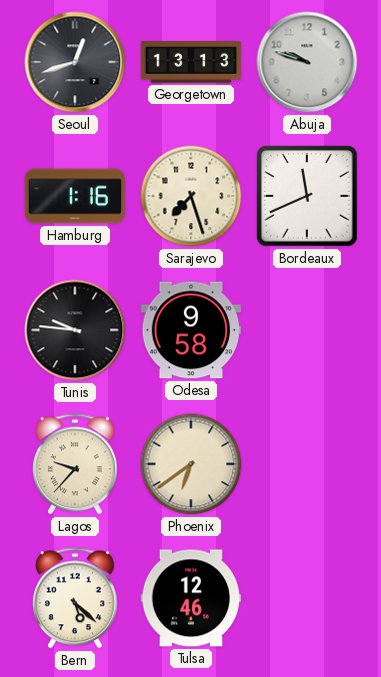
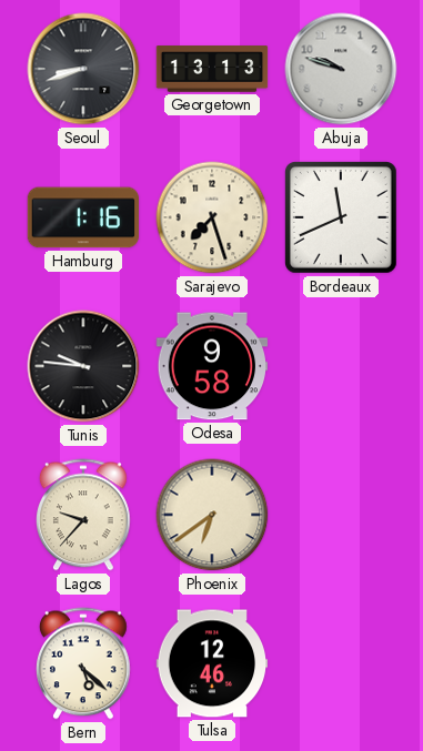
Seoul: 12:42 -> 8:42
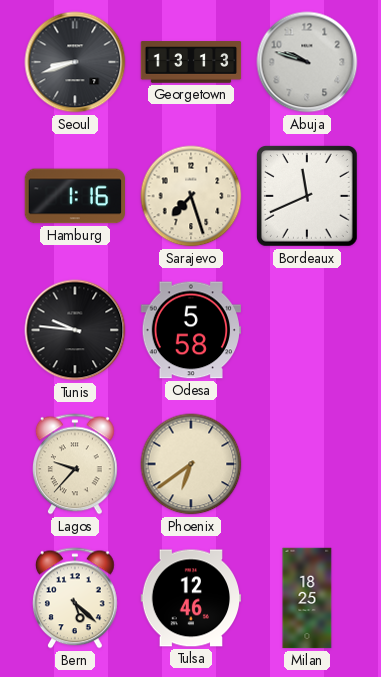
Odesa: 9:58 -> 5:58
Milan: none -> 18:25
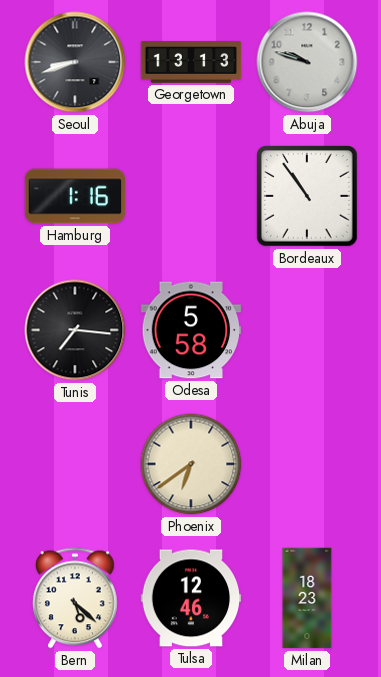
Sarajevo: 7:27 -> none
Bordeaux: 11:41 -> 10:54
Tunis: 9:46 -> 7:16
Lagos: 9:37 -> none
Milan: 18:25 -> 18:23
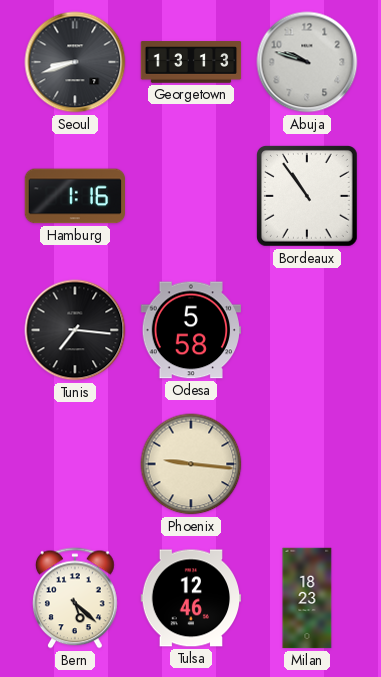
Phoenix: 6:39 -> 9:16
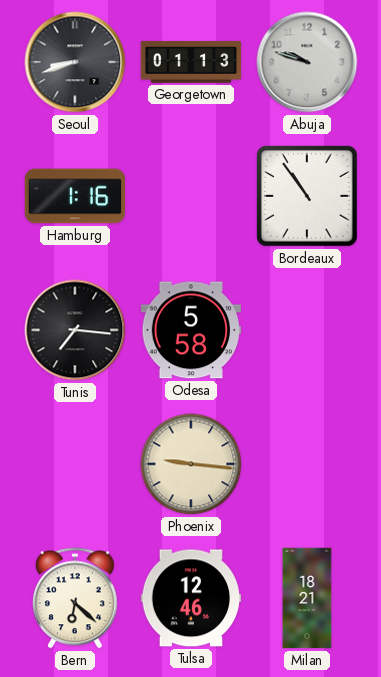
Georgetown: 13:13 -> 01:13
Bern: 5:22 -> 6:22
Milan: 18:23 -> 18:21
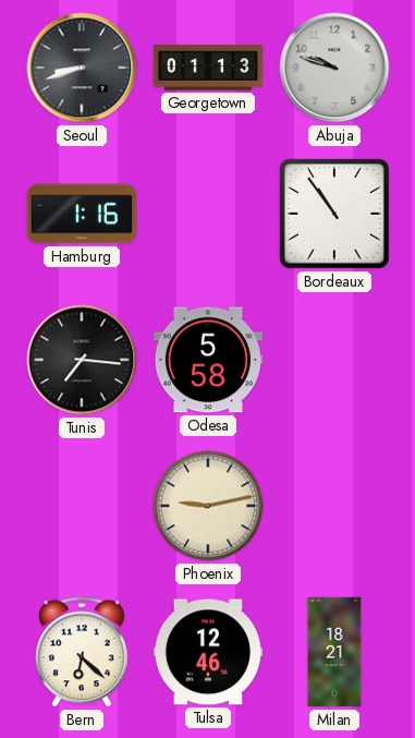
Phoenix: 9:16 -> 9:13
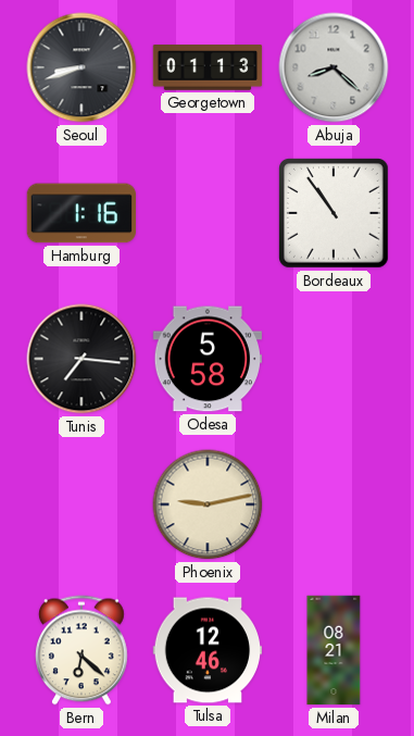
Abuja: 9:48 -> 8:22
Milan: 18:21 -> 08:21
